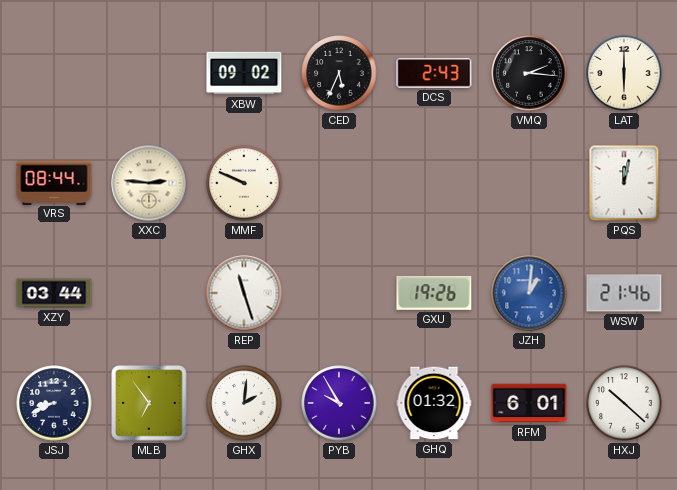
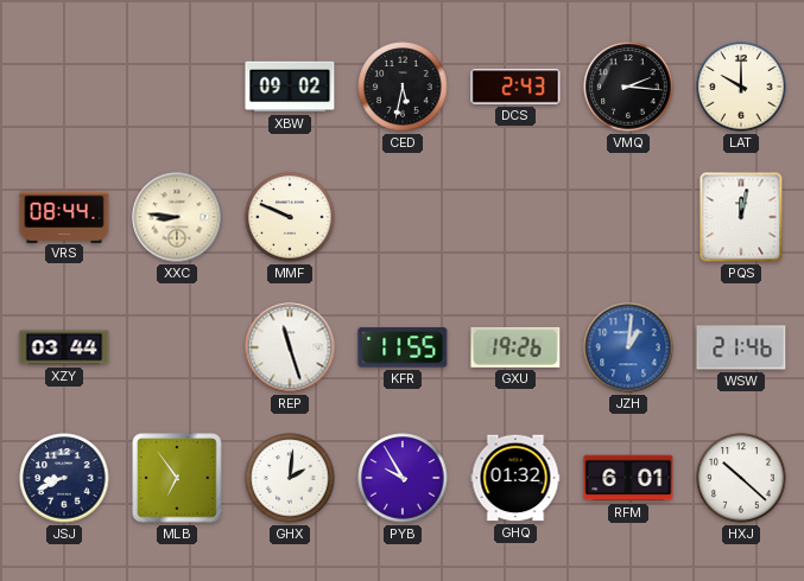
CED: 5:34 -> 5:32
LAT: 6:00 -> 10:00
XXC: 2:46 -> 8:46
KFR: none -> 11:55
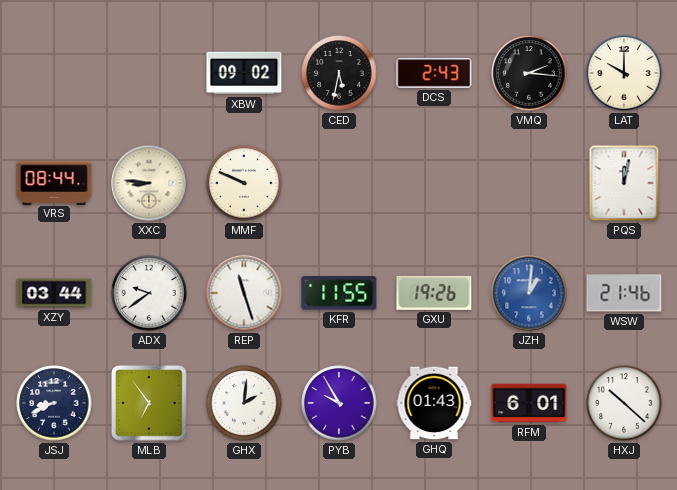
ADX: none -> 9:39
GHQ: 01:32 -> 01:43
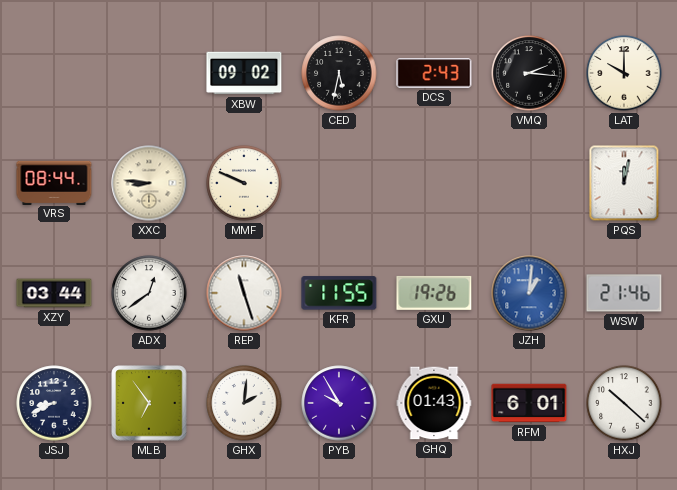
ADX: 9:39 -> 12:39
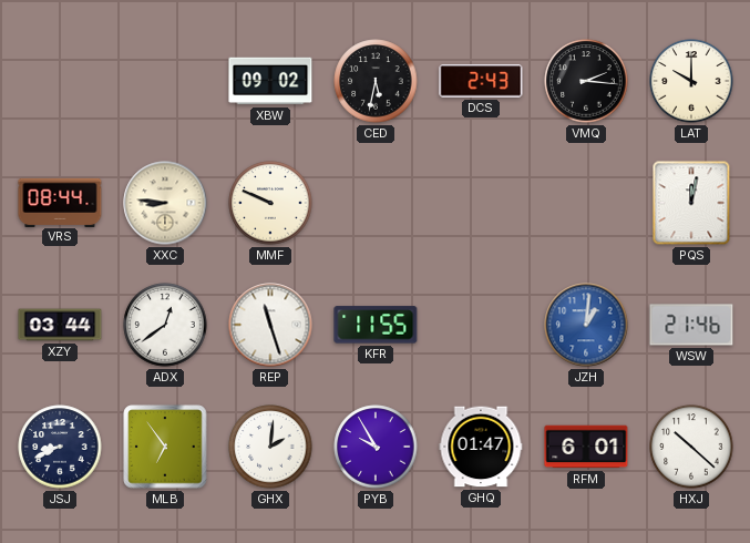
GXU: 19:26 -> none
GHQ: 01:43 -> 01:47
